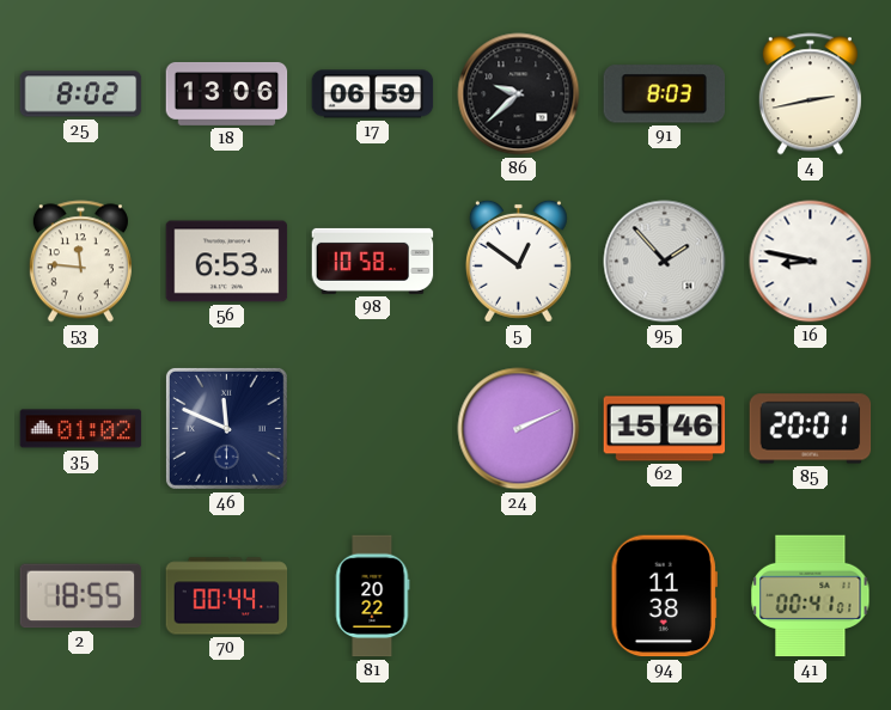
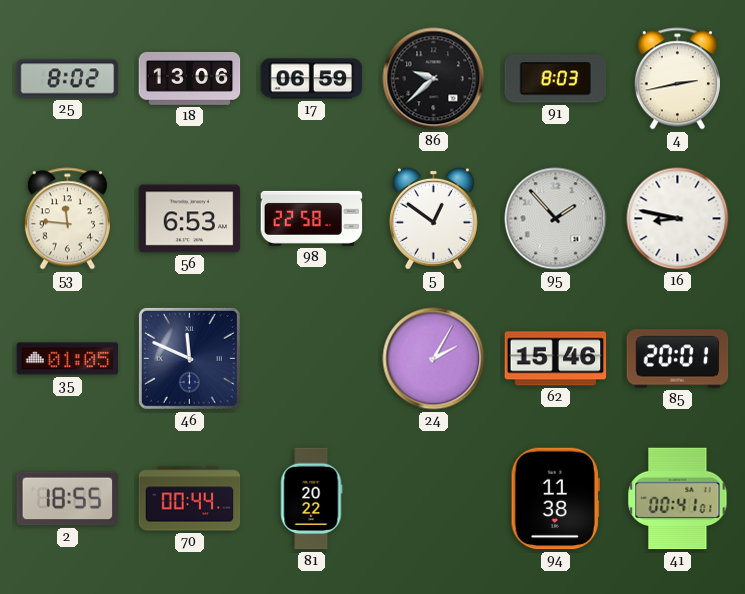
98: 10:58 -> 22:58
35: 01:02 -> 01:05
24: 2:11 -> 2:05
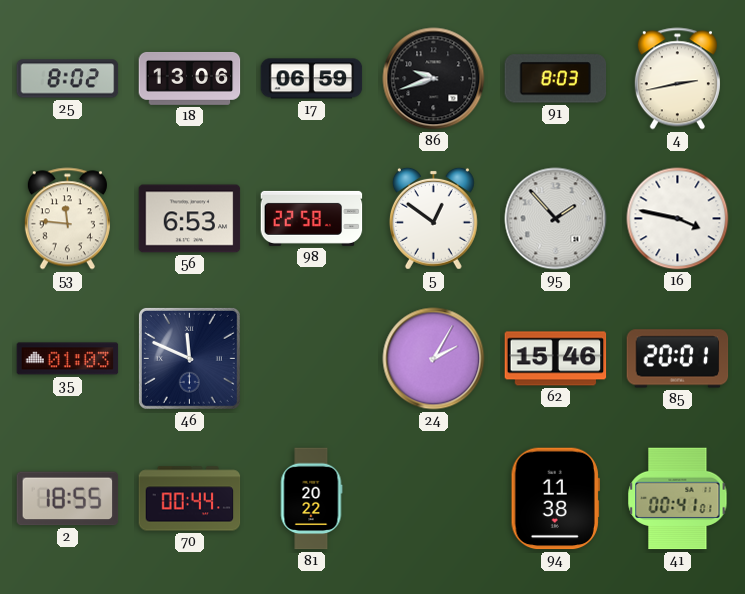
86: 9:38 -> 9:42
16: 8:47 -> 3:47
35: 01:05 -> 01:03
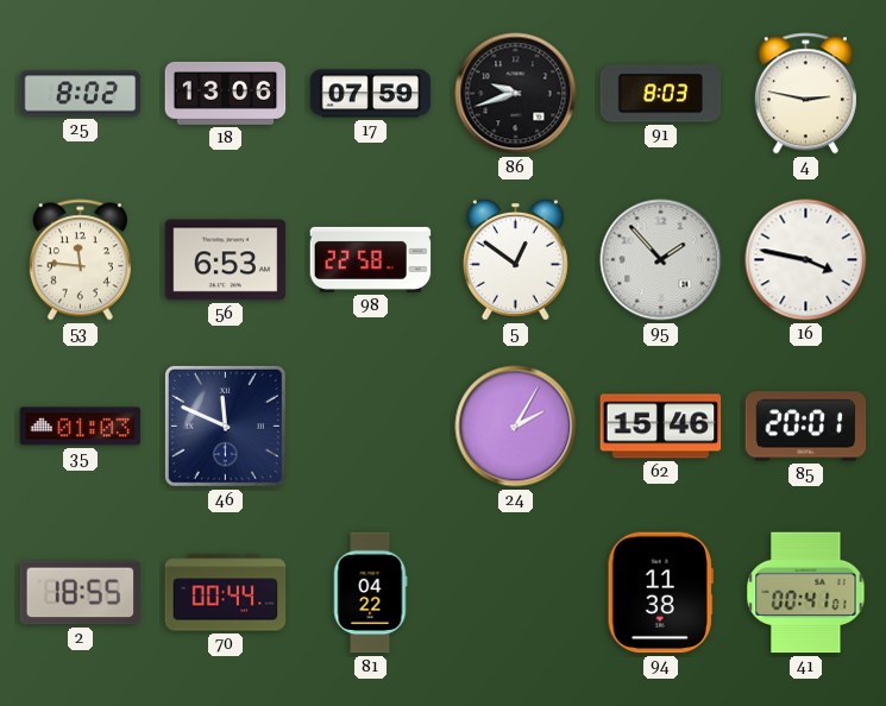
17: 06:59 -> 07:59
4: 2:43 -> 2:47
81: 20:22 -> 04:22
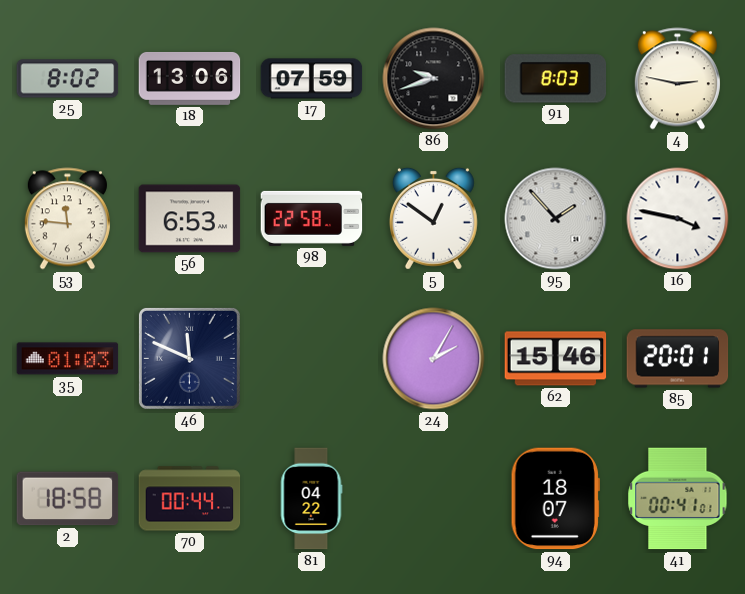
2: 18:55 -> 18:58
94: 11:38 -> 18:07
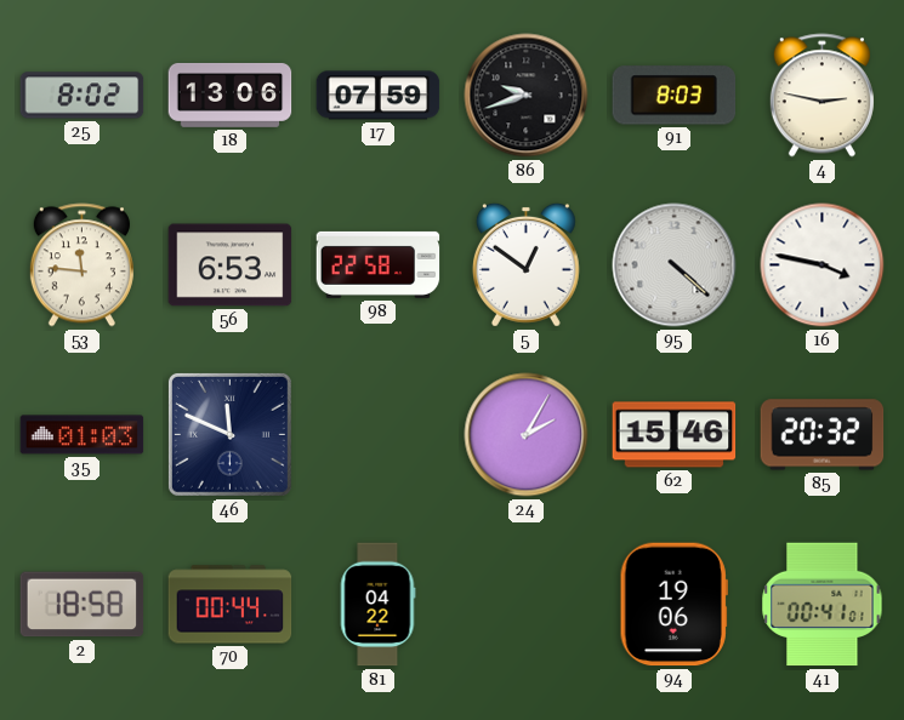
95: 1:53 -> 4:22
85: 20:01 -> 20:32
94: 18:07 -> 19:06
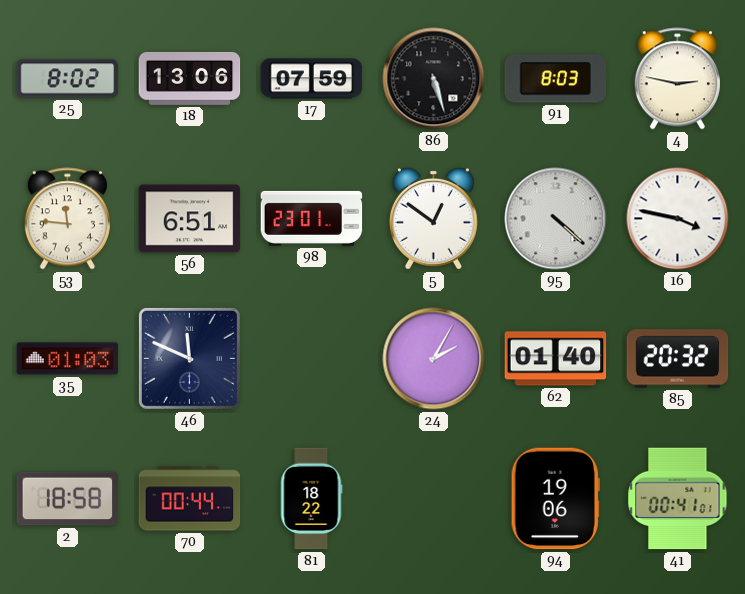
86: 9:42 -> 5:27
56: 6:53 -> 6:51
98: 22:58 -> 23:01
62: 15:46 -> 01:40
81: 04:22 -> 18:22
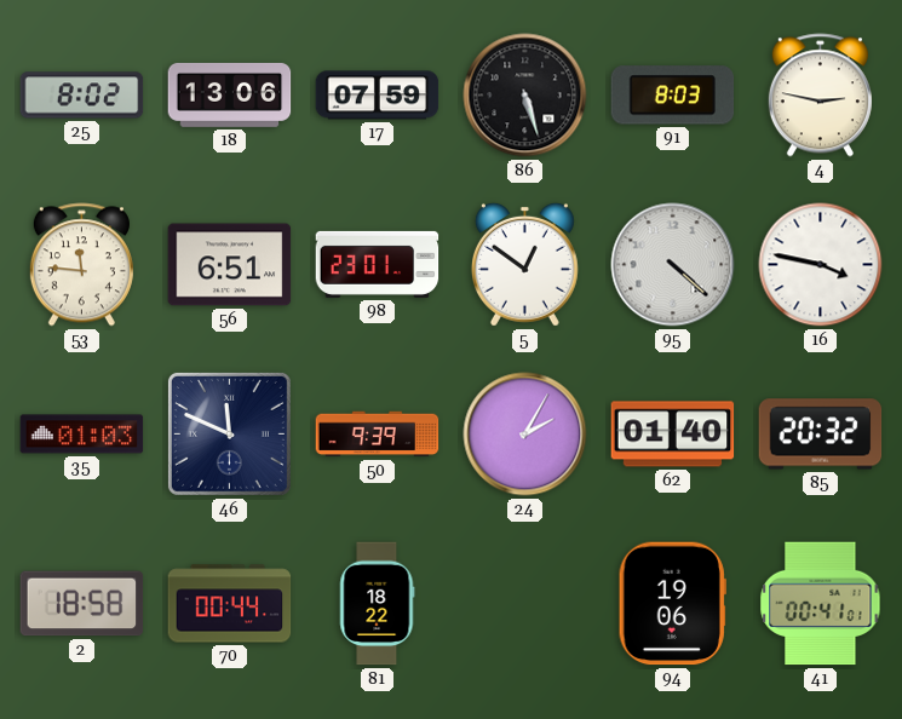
50: none -> 9:39
